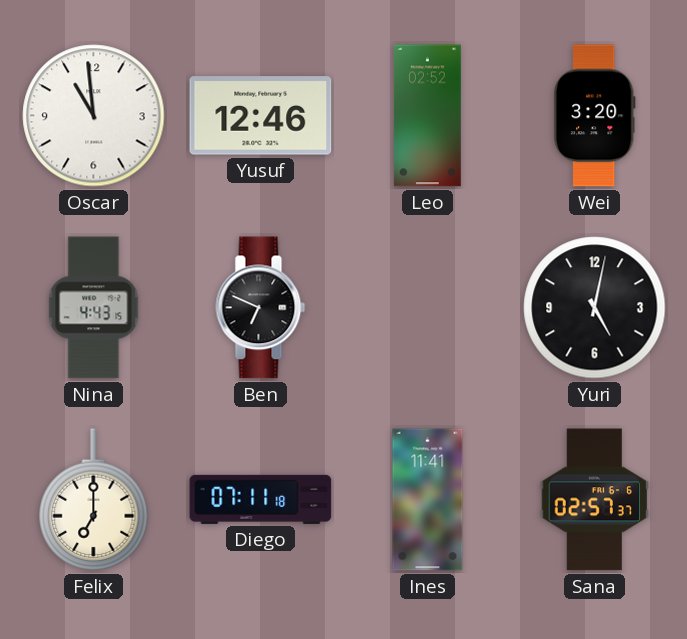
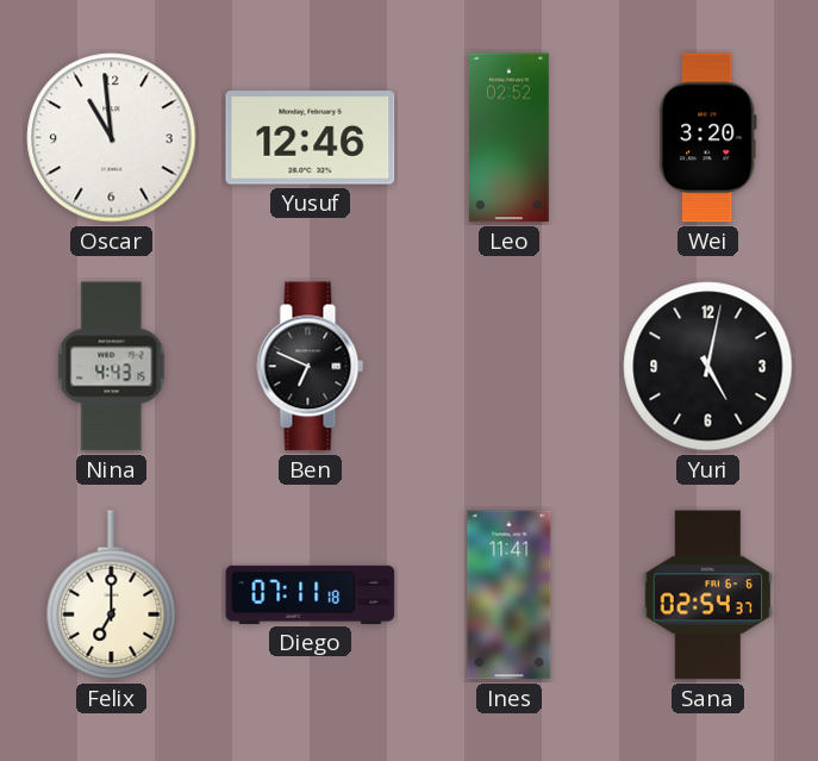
Sana: 02:57 -> 02:54
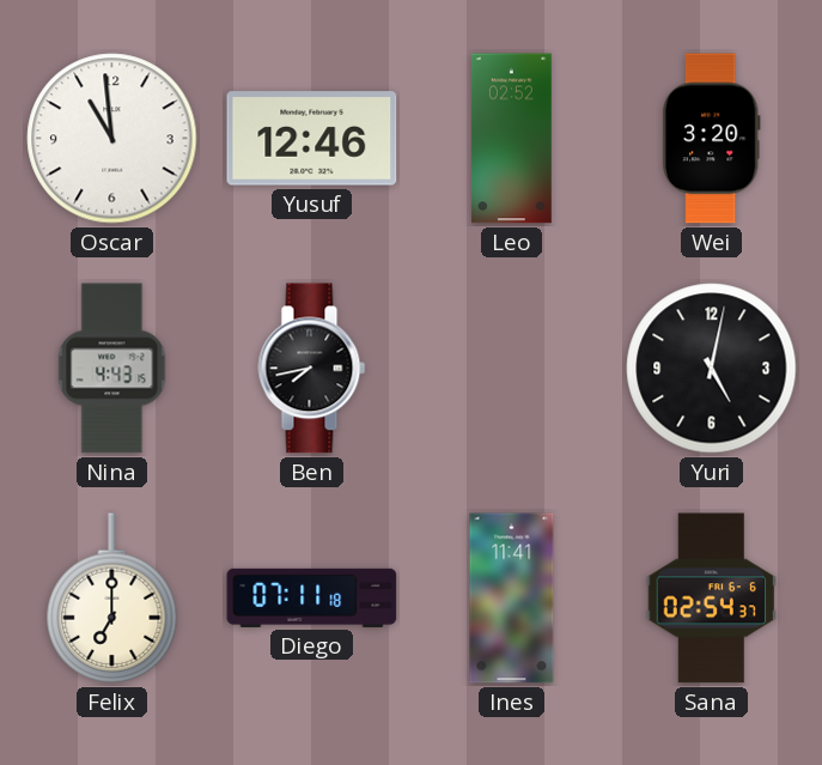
Ben: 6:49 -> 7:43
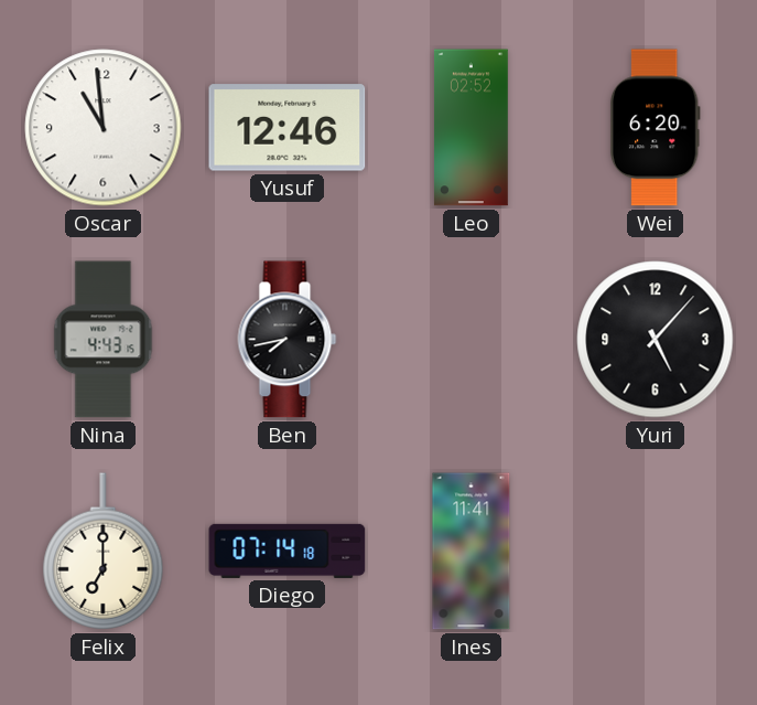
Wei: 3:20 -> 6:20
Yuri: 5:02 -> 5:07
Diego: 07:11 -> 07:14
Sana: 02:54 -> none
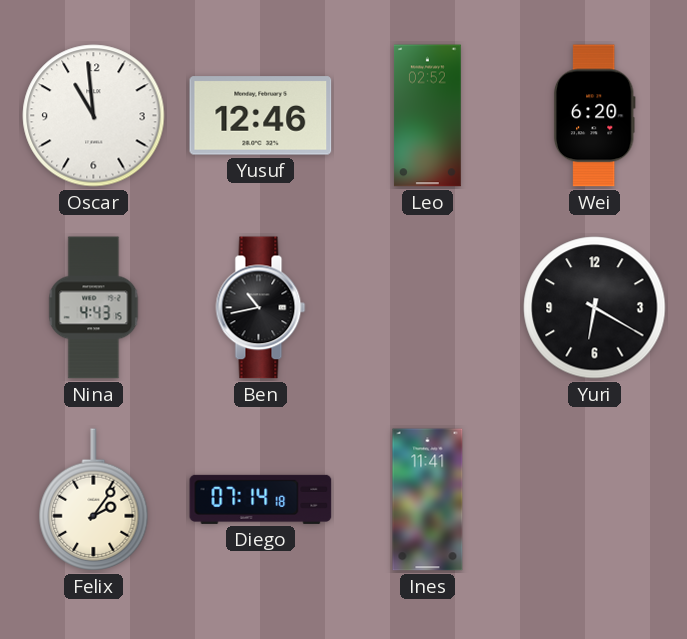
Ben: 7:43 -> 10:43
Yuri: 5:07 -> 6:20
Felix: 7:00 -> 2:06
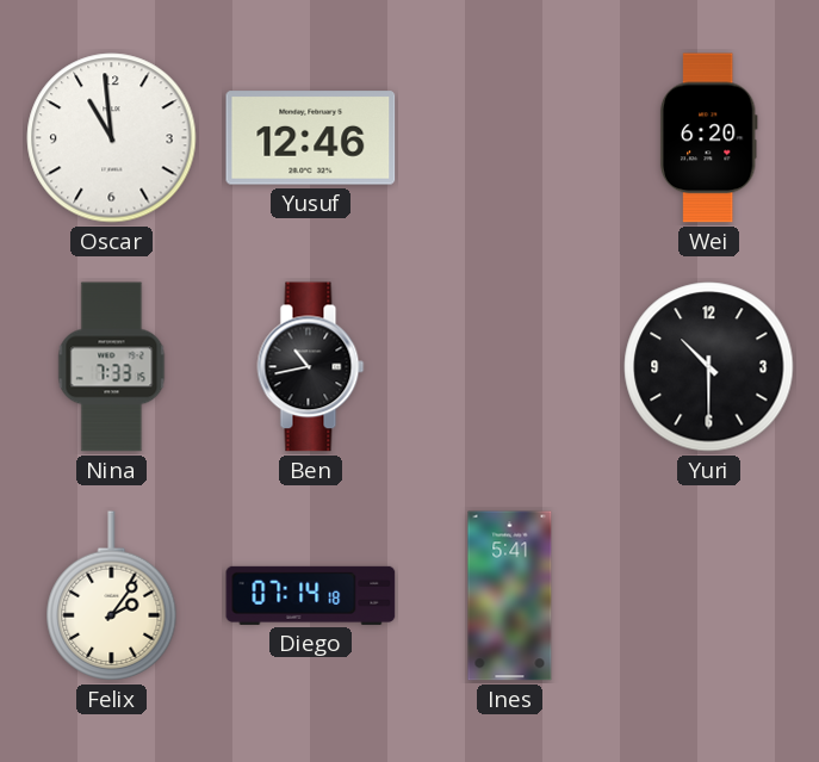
Leo: 02:52 -> none
Nina: 4:43 -> 7:33
Yuri: 6:20 -> 10:30
Ines: 11:41 -> 5:41
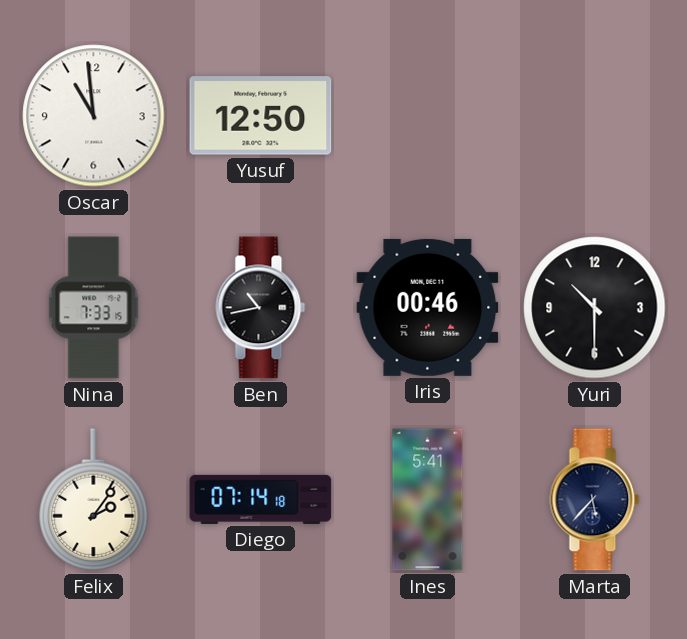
Yusuf: 12:46 -> 12:50
Wei: 6:20 -> none
Iris: none -> 00:46
Marta: none -> 5:37
